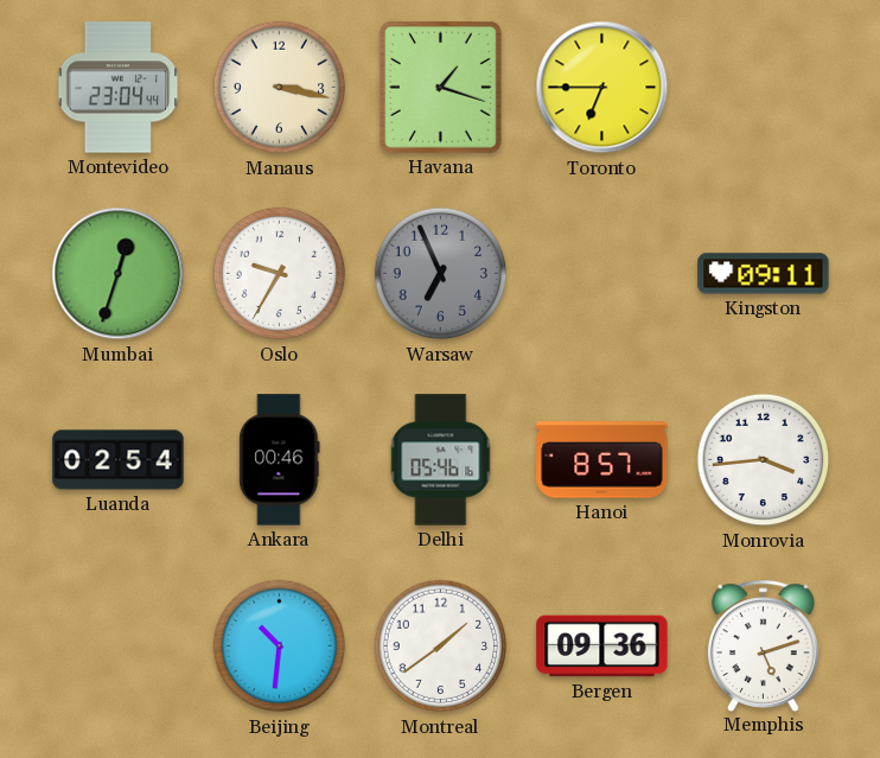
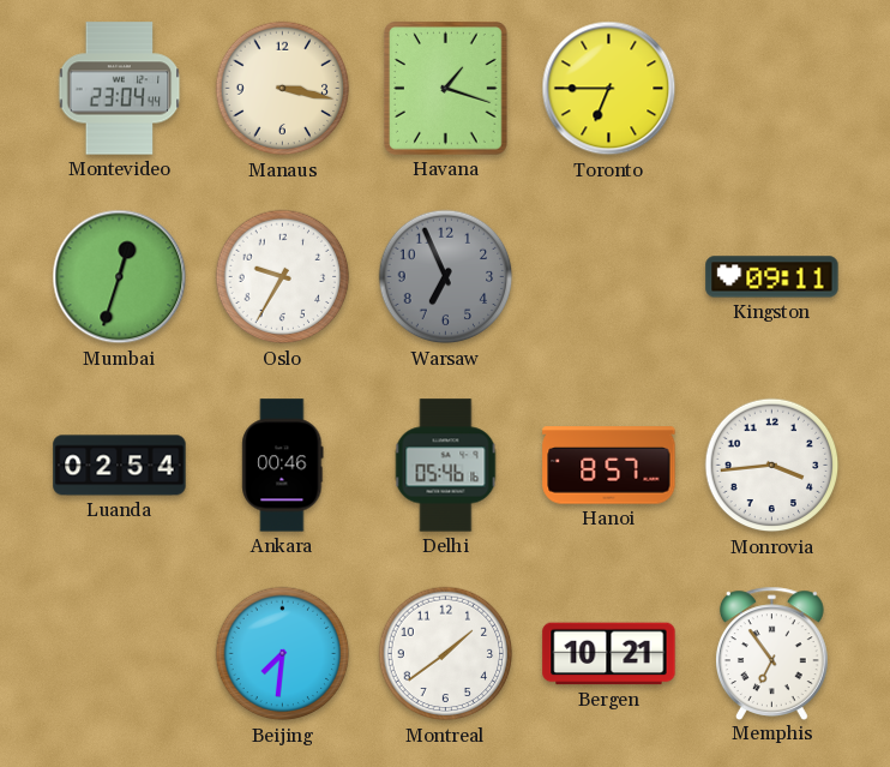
Beijing: 10:31 -> 7:31
Bergen: 09:36 -> 10:21
Memphis: 5:12 -> 6:54
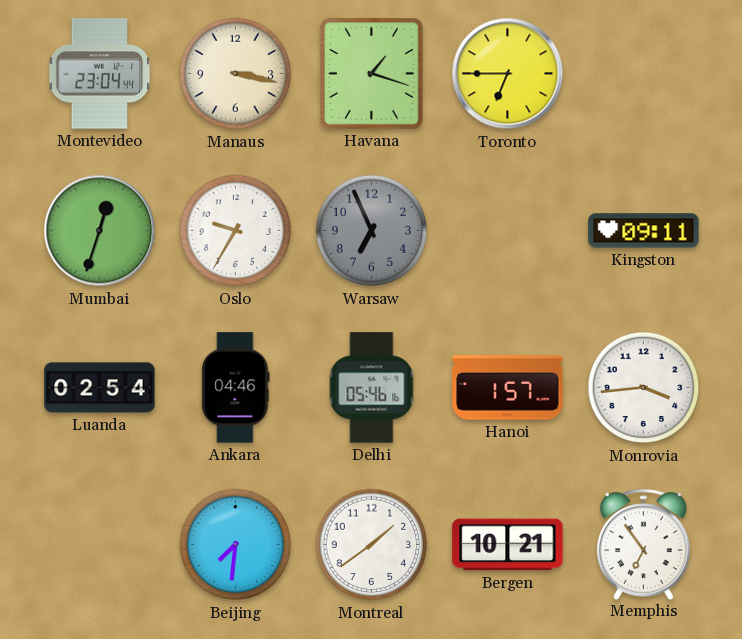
Ankara: 00:46 -> 04:46
Hanoi: 8:57 -> 1:57
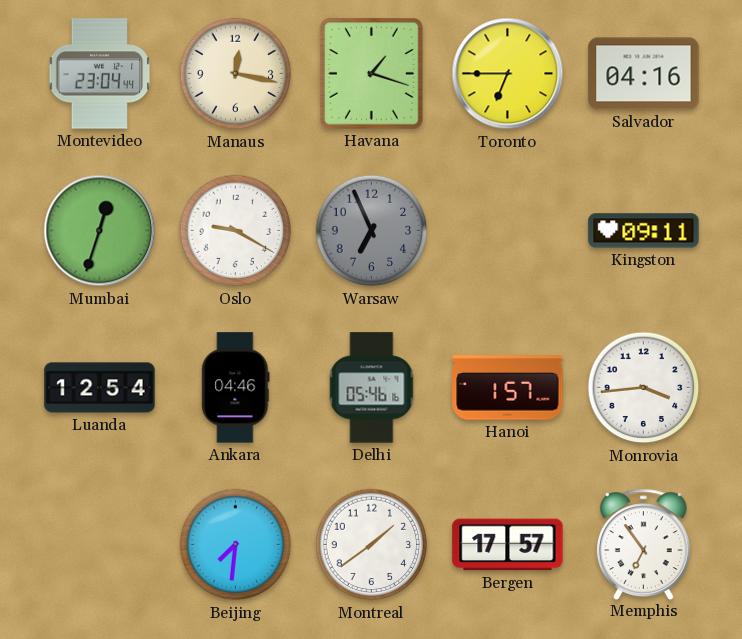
Manaus: 3:17 -> 12:17
Salvador: none -> 04:16
Oslo: 9:35 -> 9:20
Luanda: 02:54 -> 12:54
Bergen: 10:21 -> 17:57
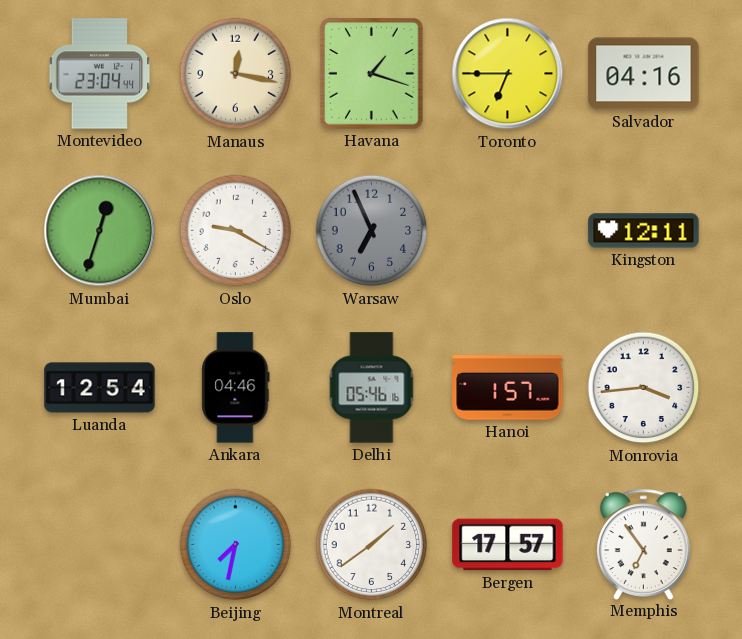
Kingston: 09:11 -> 12:11
Beijing: 7:31 -> 7:32
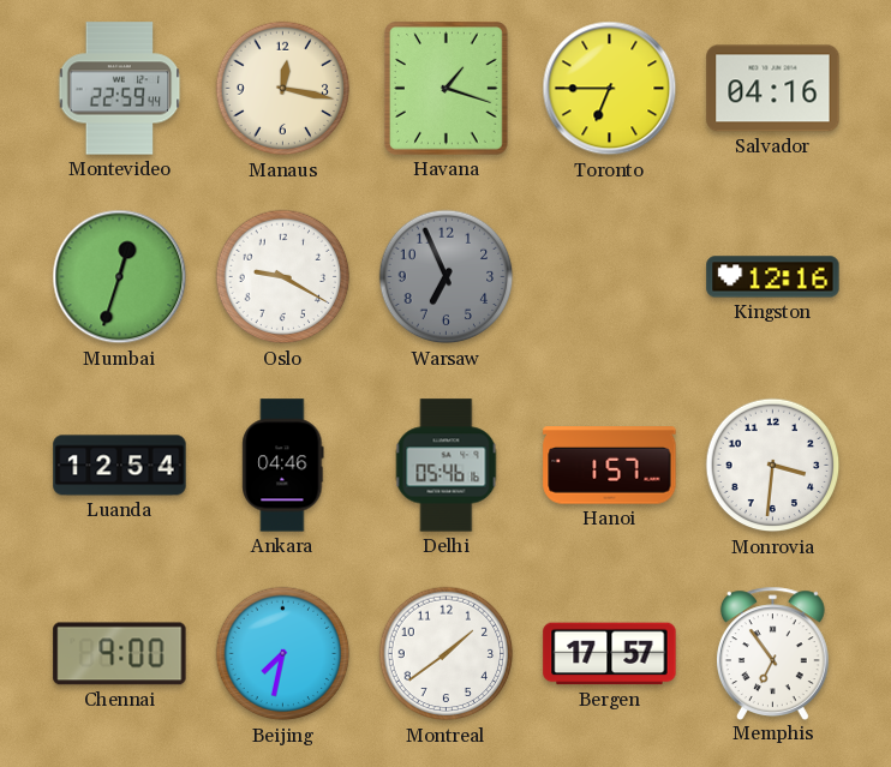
Montevideo: 23:04 -> 22:59
Kingston: 12:11 -> 12:16
Monrovia: 3:44 -> 3:31
Chennai: none -> 9:00
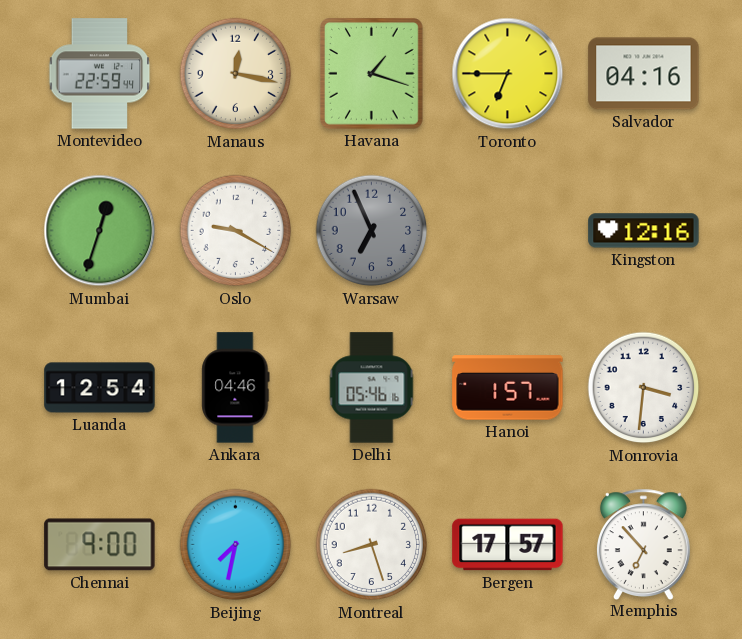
Montreal: 1:39 -> 8:27
Memphis: 6:54 -> 6:53
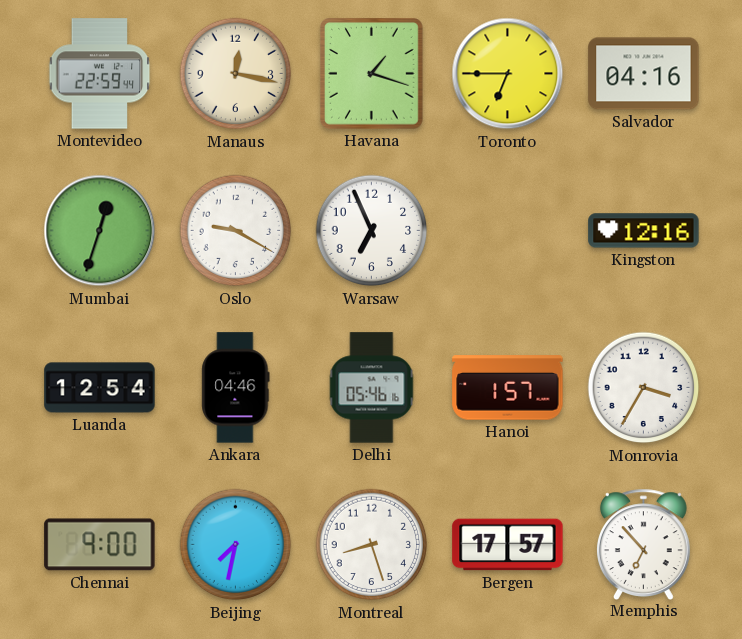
Warsaw dial: grey -> white
Monrovia: 3:31 -> 3:35
